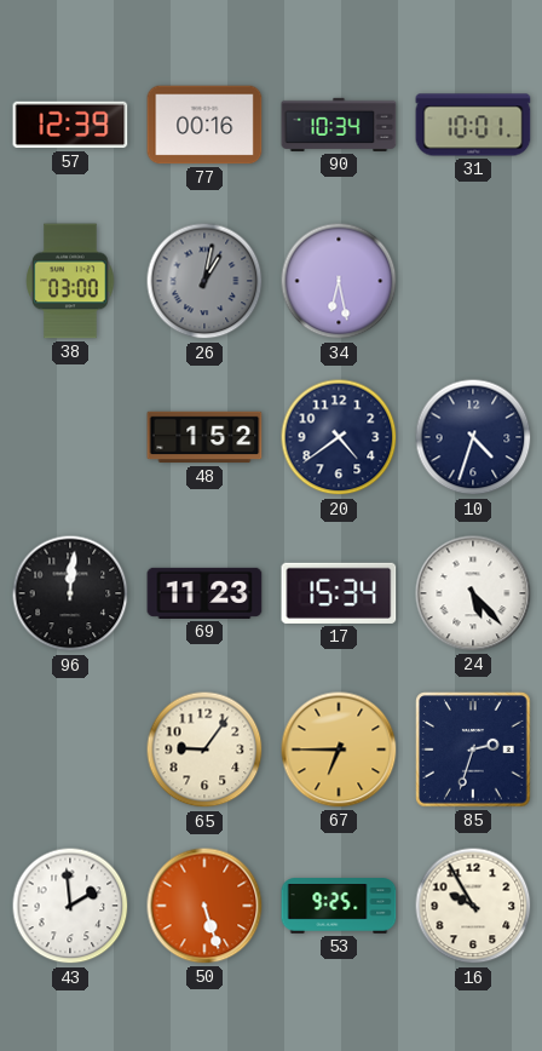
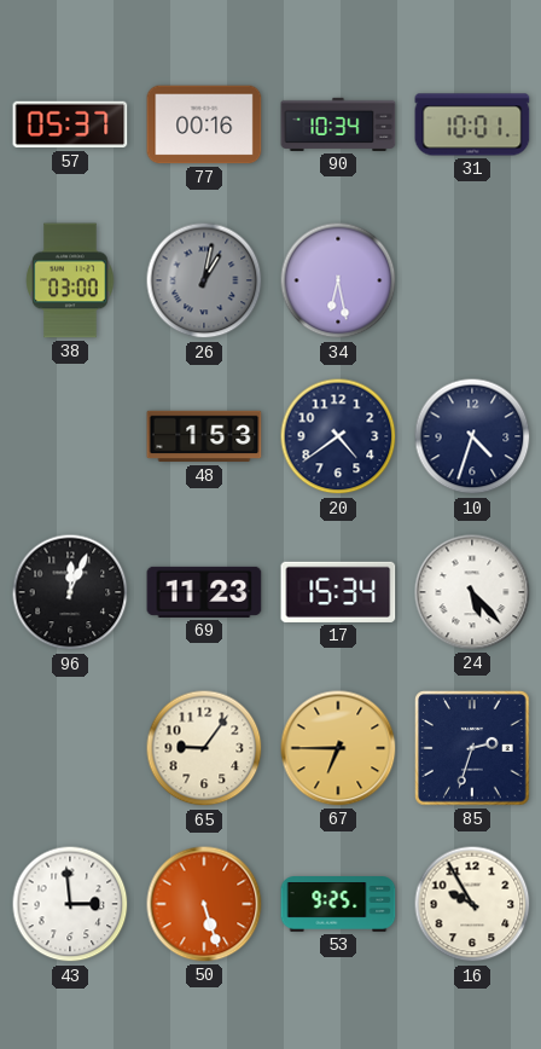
57: 12:39 -> 05:37
48: 1:52 -> 1:53
96: 12:01 -> 12:04
43: 1:59 -> 2:59
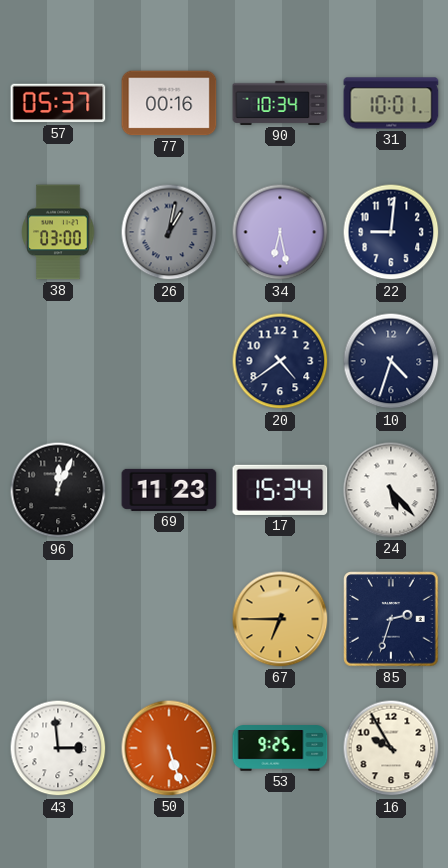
22: none -> 9:01
48: 1:53 -> none
65: 9:06 -> none
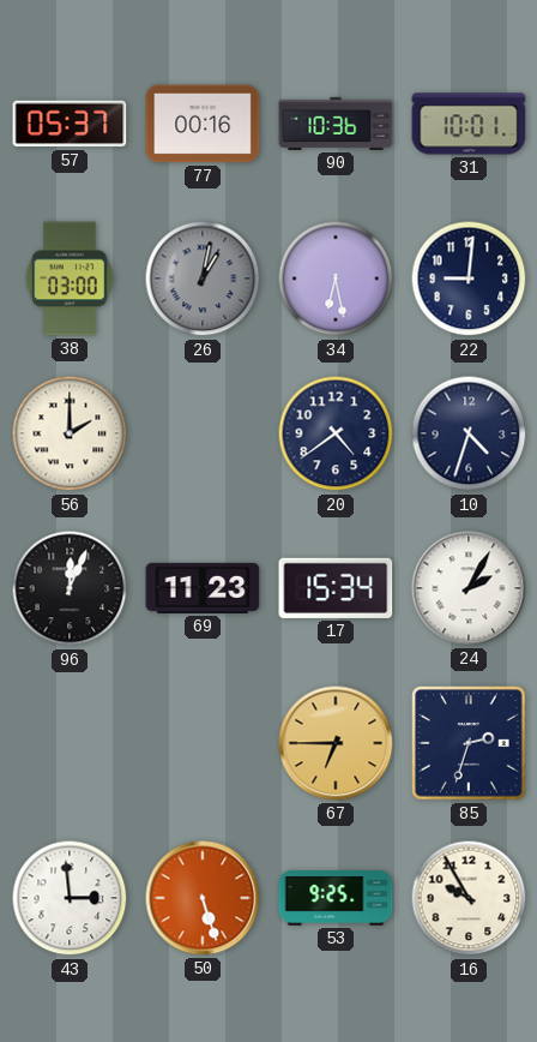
90: 10:34 -> 10:36
56: none -> 2:00
24: 5:23 -> 2:05
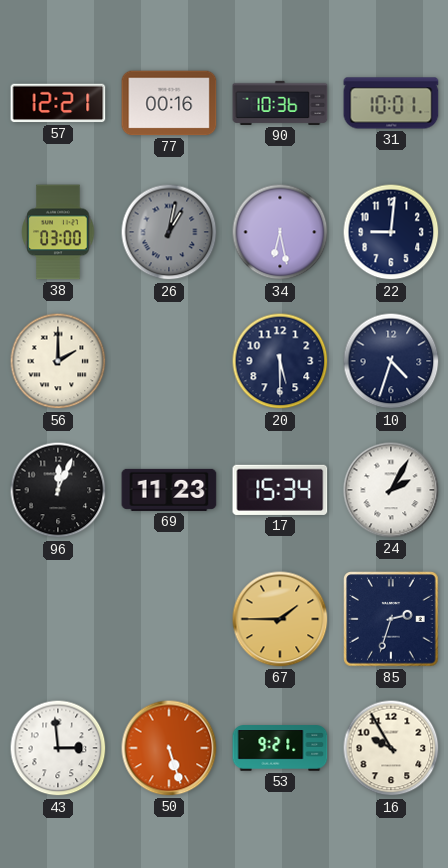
57: 05:37 -> 12:21
20: 4:39 -> 5:30
67: 6:45 -> 1:45
53: 9:25 -> 9:21
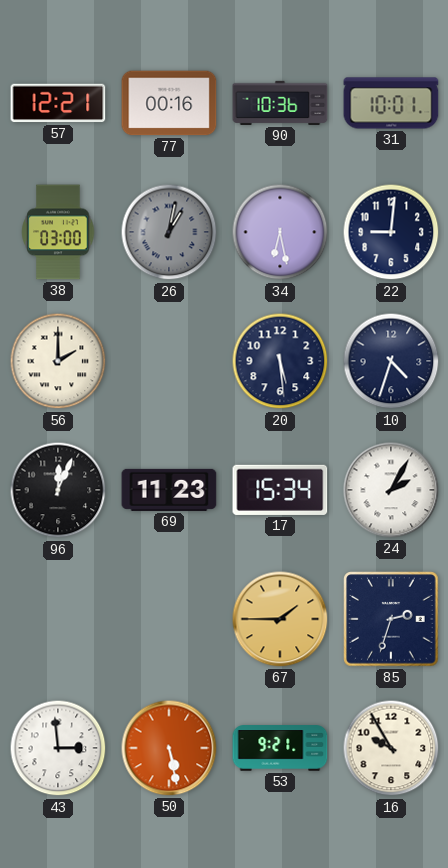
20: 5:30 -> 5:29
50: 5:27 -> 5:28
